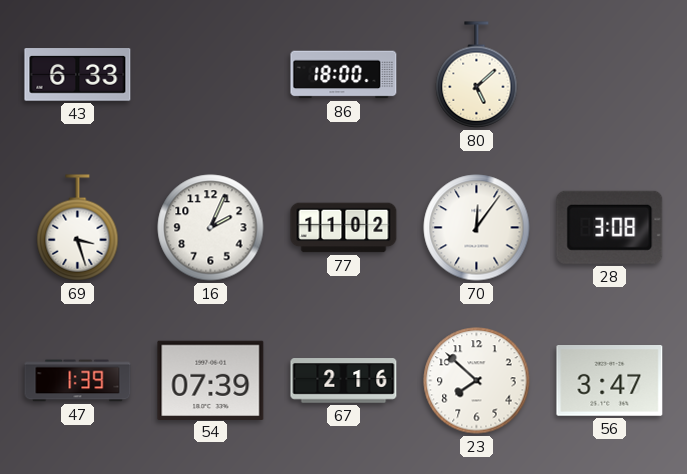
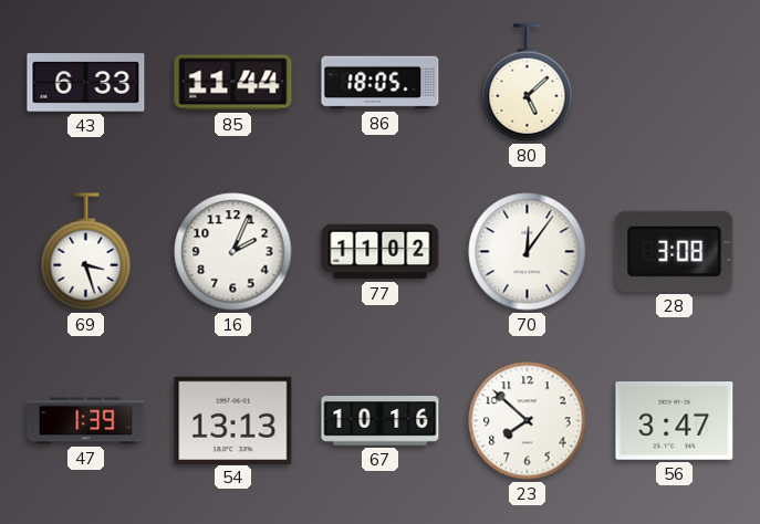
85: none -> 11:44
86: 18:00 -> 18:05
54: 07:39 -> 13:13
67: 2:16 -> 10:16
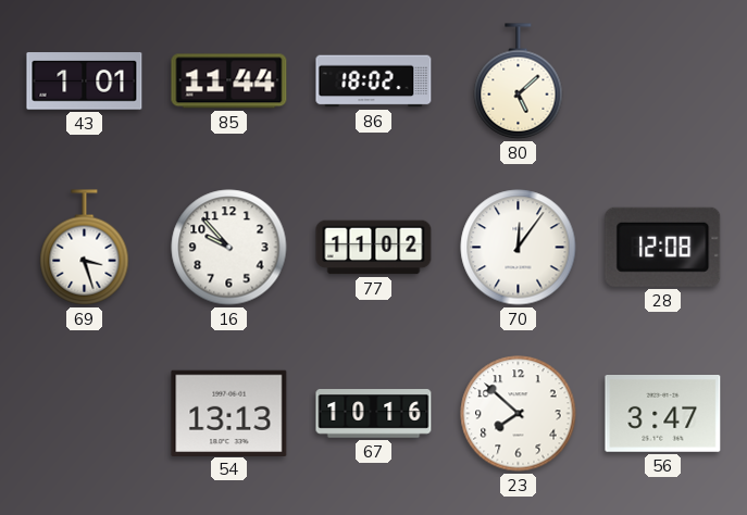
43: 6:33 -> 1:01
86: 18:05 -> 18:02
16: 2:04 -> 9:53
28: 3:08 -> 12:08
47: 1:39 -> none
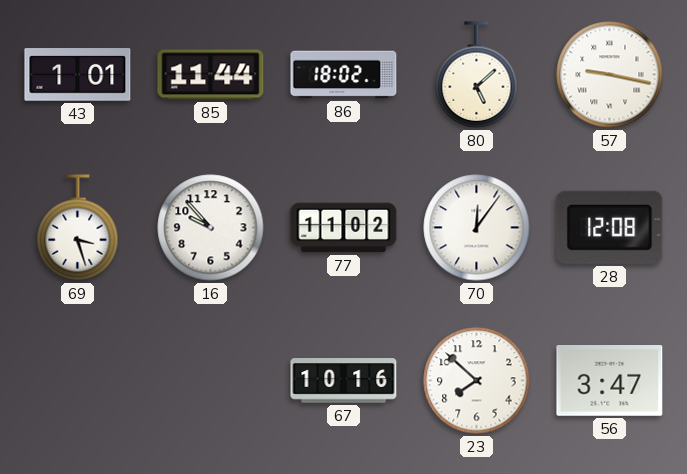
57: none -> 9:17
54: 13:13 -> none
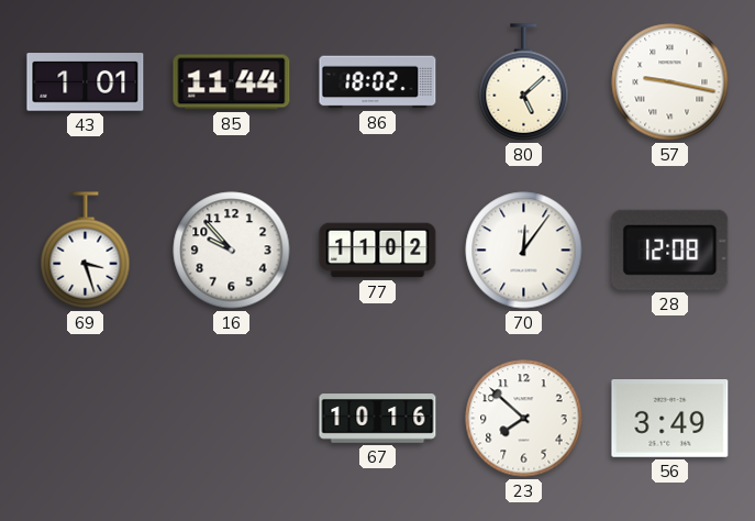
56: 3:47 -> 3:49
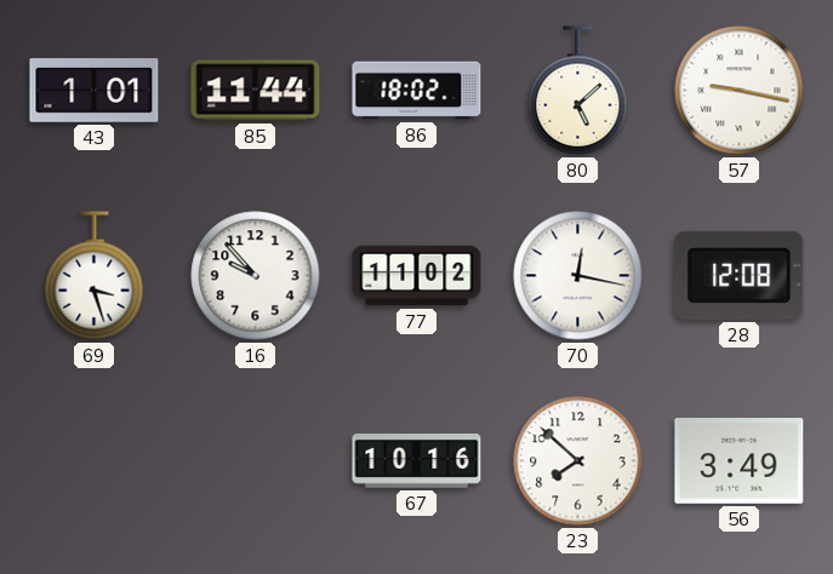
70: 12:06 -> 12:17
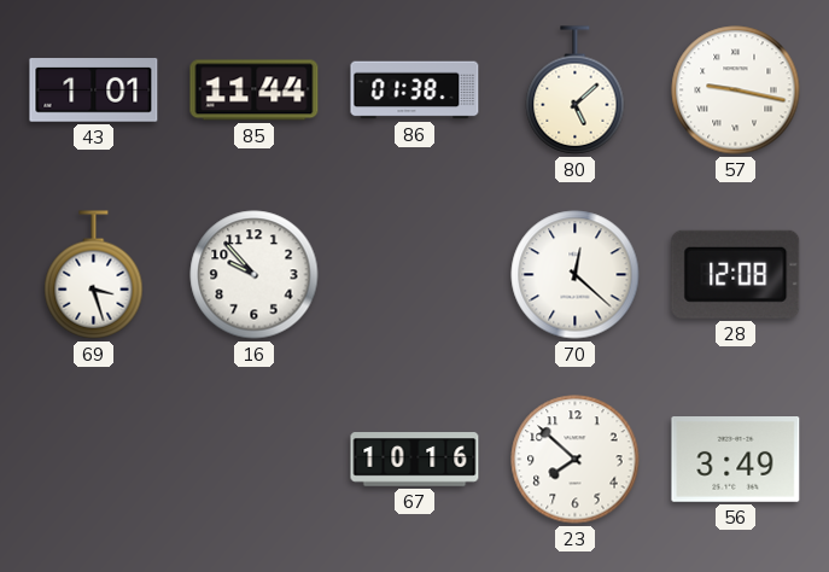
86: 18:02 -> 01:38
77: 11:02 -> none
70: 12:17 -> 12:22
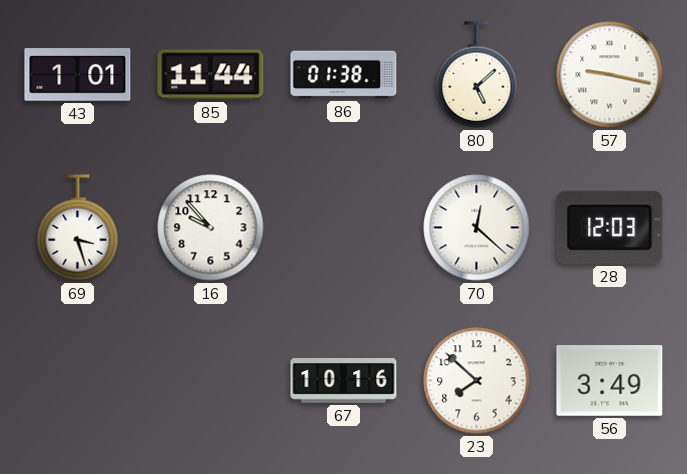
28: 12:08 -> 12:03
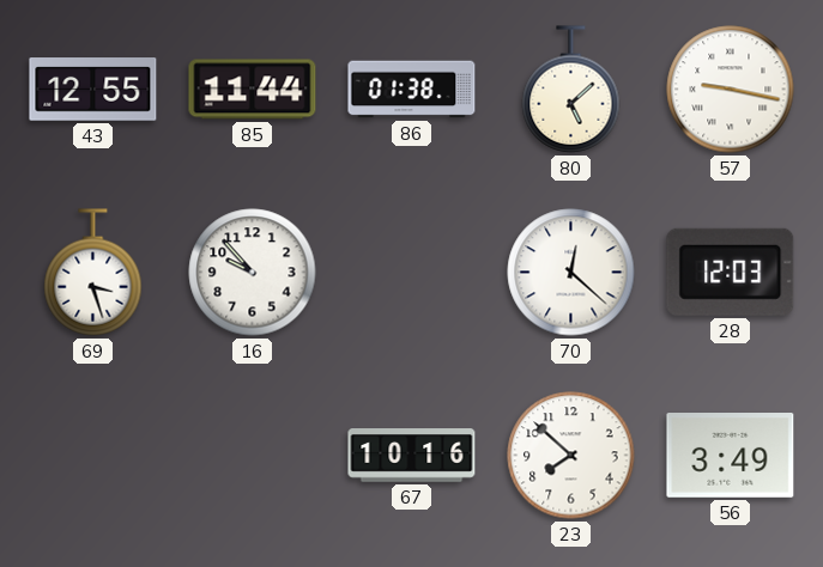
43: 1:01 -> 12:55
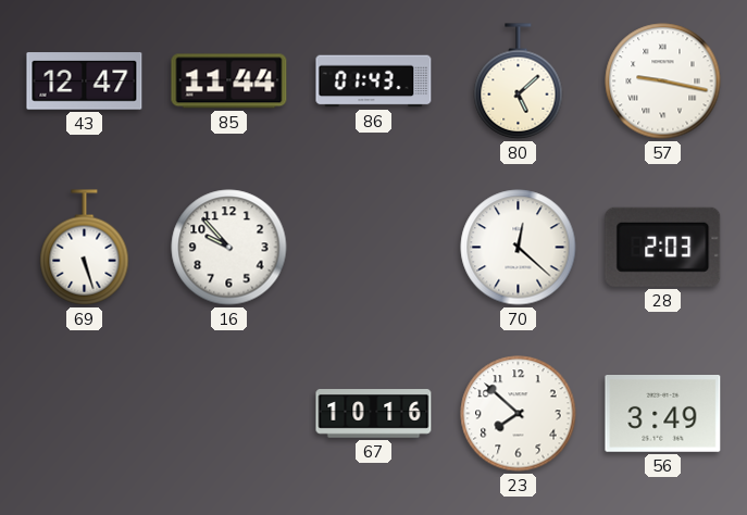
43: 12:55 -> 12:47
86: 01:38 -> 01:43
69: 3:27 -> 5:27
28: 12:03 -> 2:03
